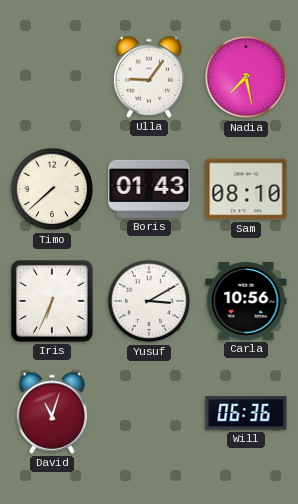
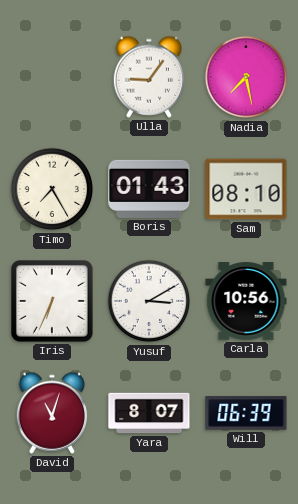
Timo: 7:38 -> 7:25
Yara: none -> 8:07
Will: 06:36 -> 06:39
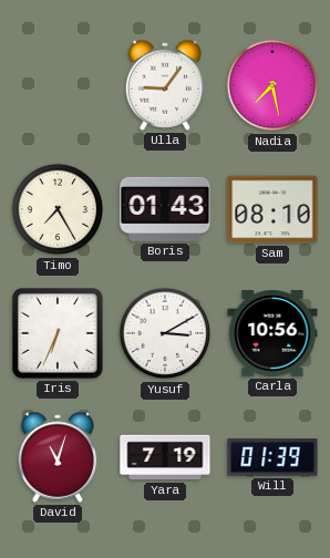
Yara: 8:07 -> 7:19
Will: 06:39 -> 01:39
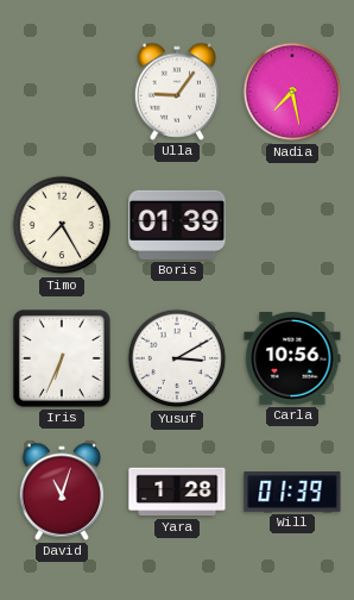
Boris: 01:43 -> 01:39
Sam: 08:10 -> none
Yara: 7:19 -> 1:28
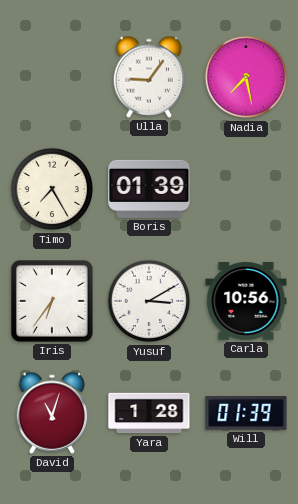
Iris: 6:34 -> 6:36
